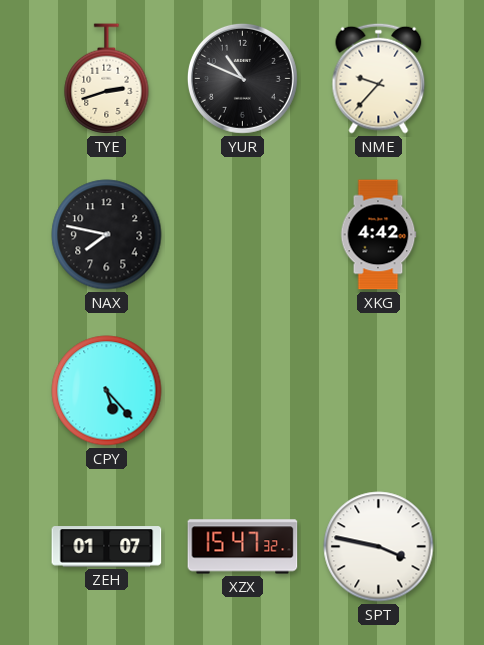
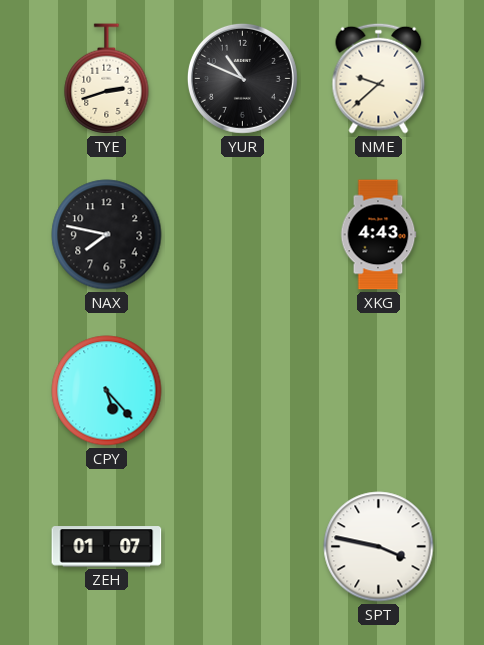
NME: 9:37 -> 9:38
XKG: 4:42 -> 4:43
XZX: 15:47 -> none
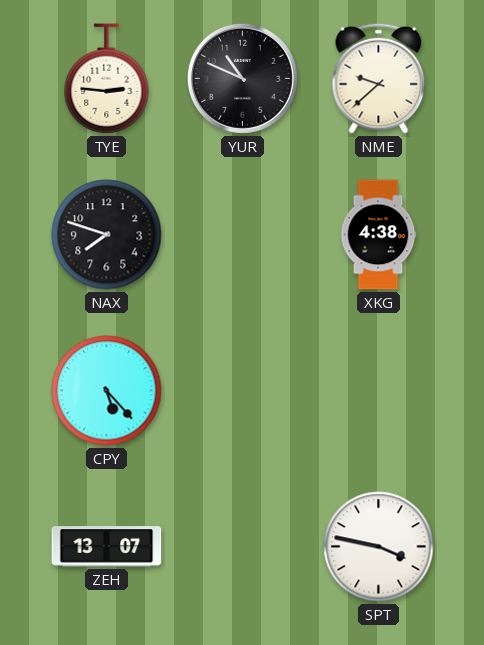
TYE: 2:42 -> 2:46
NAX: 7:47 -> 7:48
XKG: 4:43 -> 4:38
ZEH: 01:07 -> 13:07
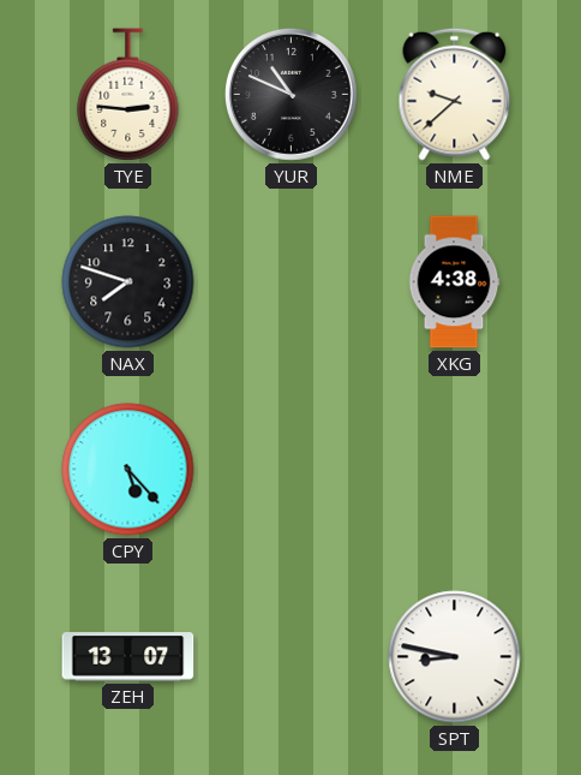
SPT: 3:47 -> 8:47
